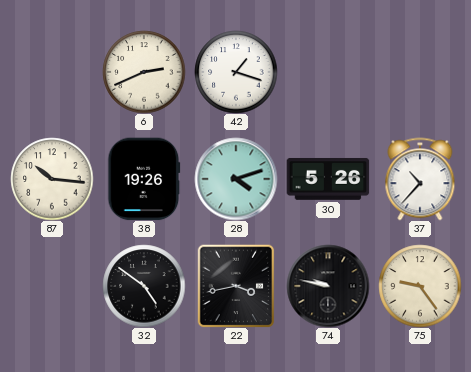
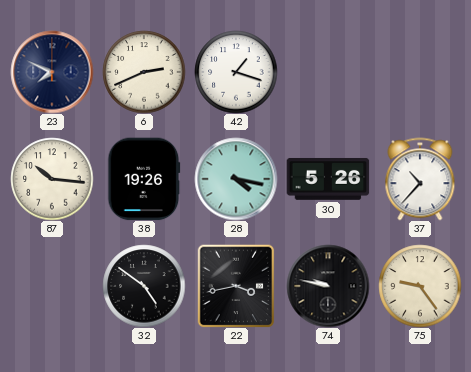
23: none -> 7:49
28: 4:12 -> 4:17
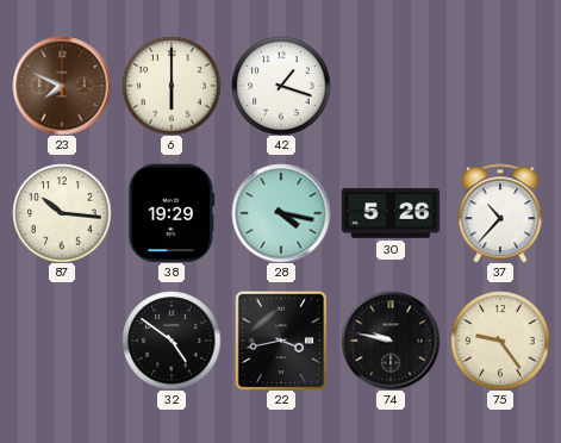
23 dial: navy -> brown
6: 2:41 -> 6:00
38: 19:26 -> 19:29
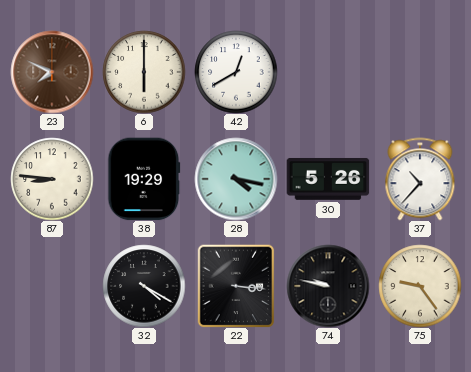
42: 1:18 -> 12:40
87: 10:16 -> 8:46
32: 4:51 -> 4:20
22: 3:43 -> 3:16
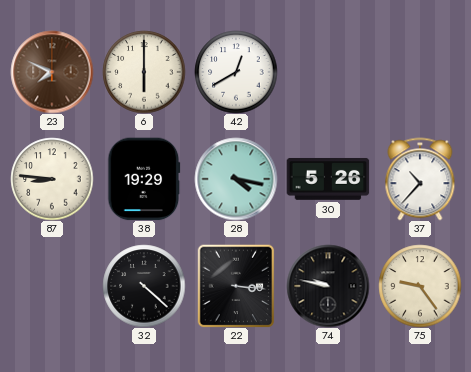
32: 4:20 -> 4:22
